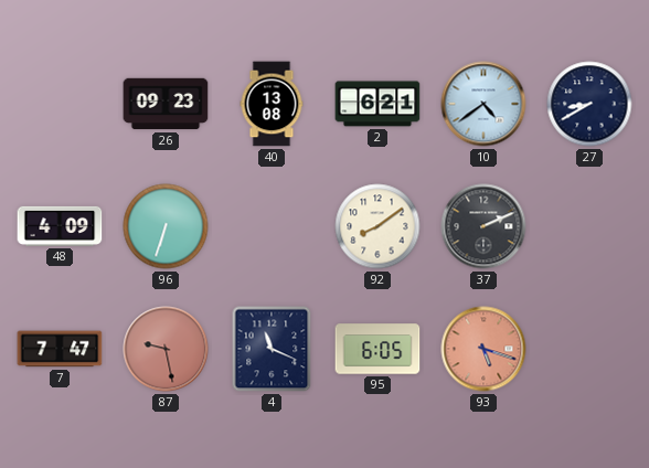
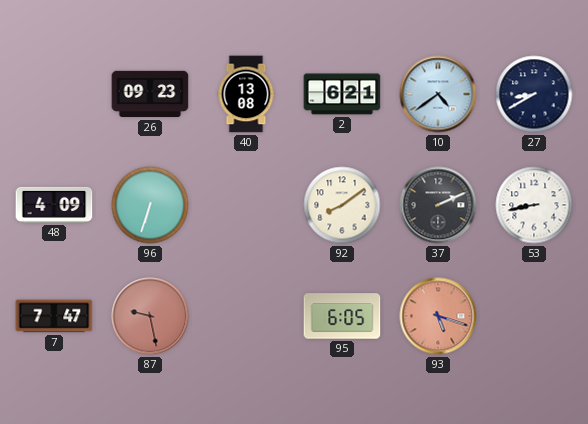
53: none -> 8:43
4: 11:19 -> none
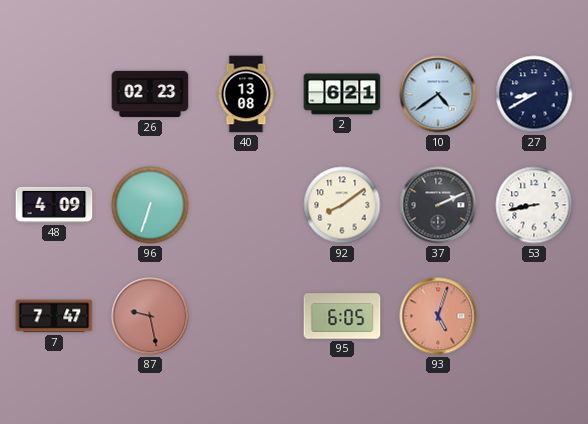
26: 09:23 -> 02:23
93: 5:18 -> 5:03
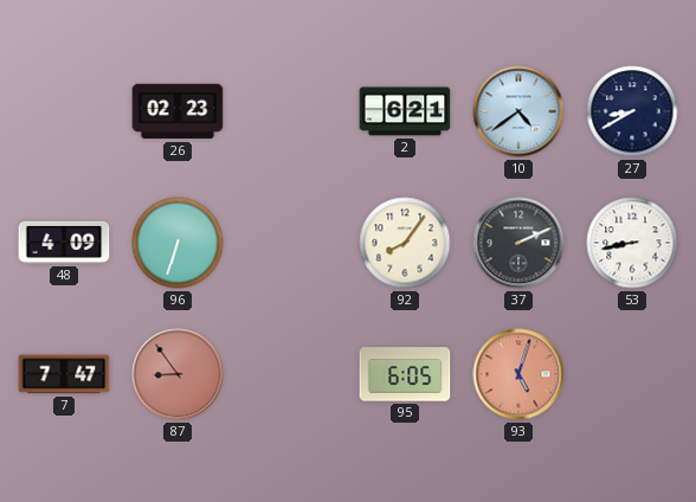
40: 13:08 -> none
92: 8:09 -> 8:06
87: 9:28 -> 8:54
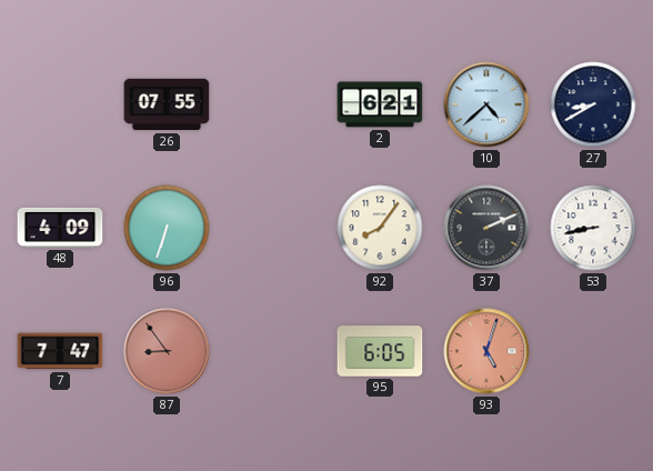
26: 02:23 -> 07:55
10: 4:39 -> 4:38
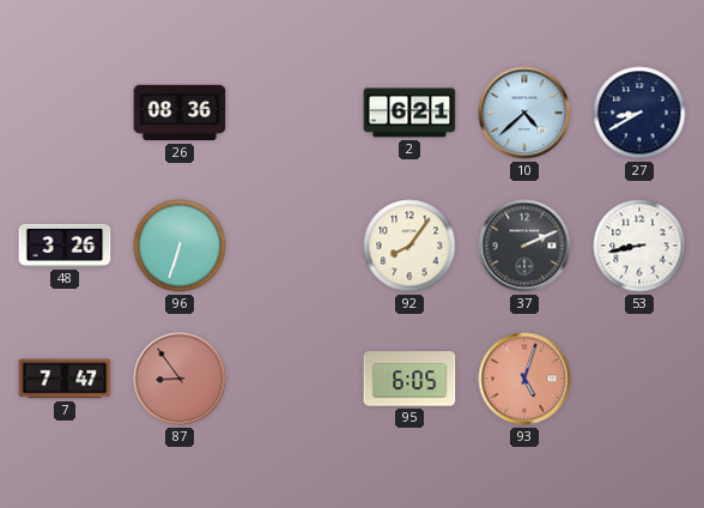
26: 07:55 -> 08:36
48: 4:09 -> 3:26
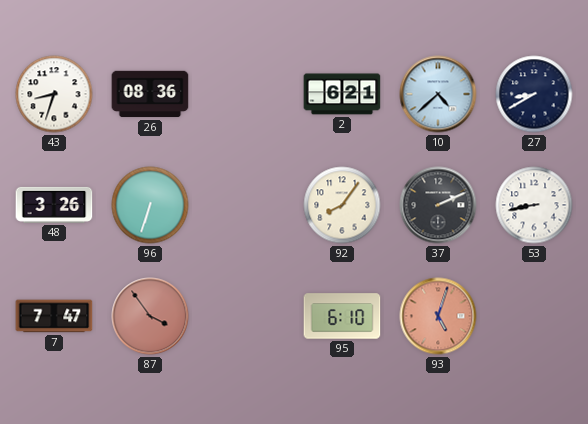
43: none -> 8:33
87: 8:54 -> 3:54
95: 6:05 -> 6:10
